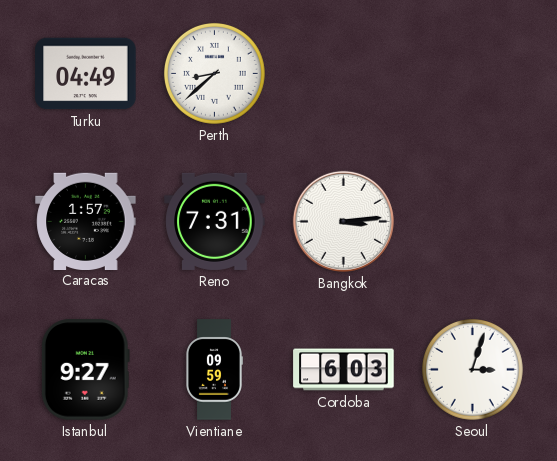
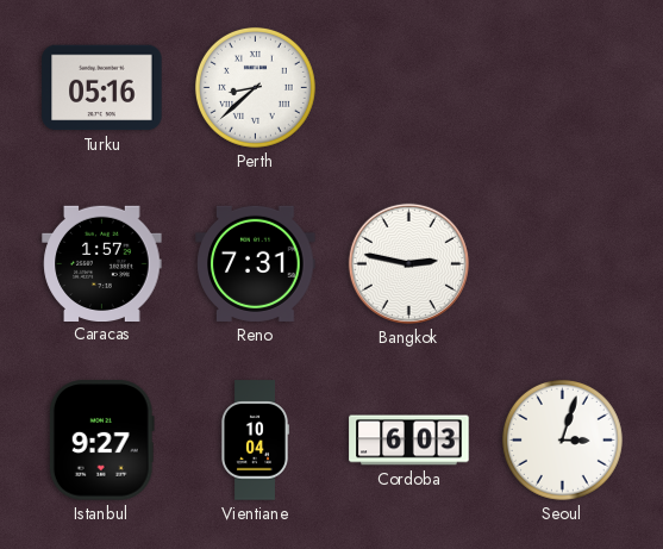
Turku: 04:49 -> 05:16
Bangkok: 3:14 -> 2:47
Vientiane: 09:59 -> 10:04
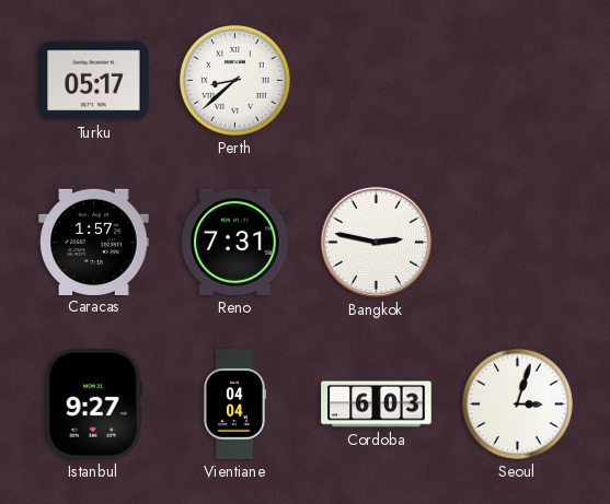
Turku: 05:16 -> 05:17
Vientiane: 10:04 -> 04:04
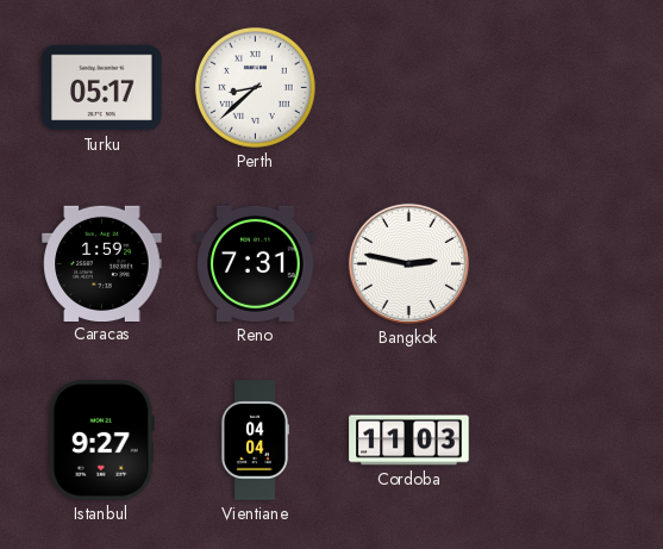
Caracas: 1:57 -> 1:59
Cordoba: 6:03 -> 11:03
Seoul: 3:03 -> none
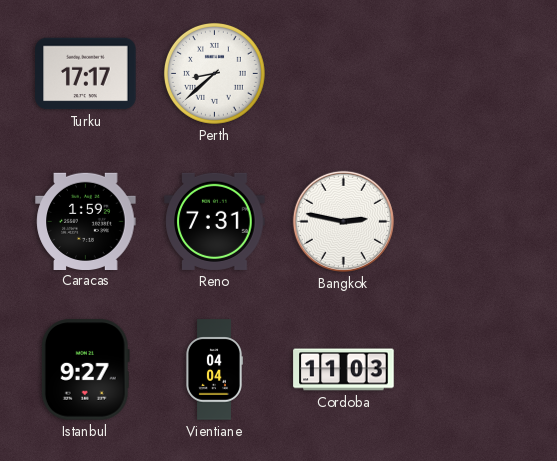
Turku: 05:17 -> 17:17
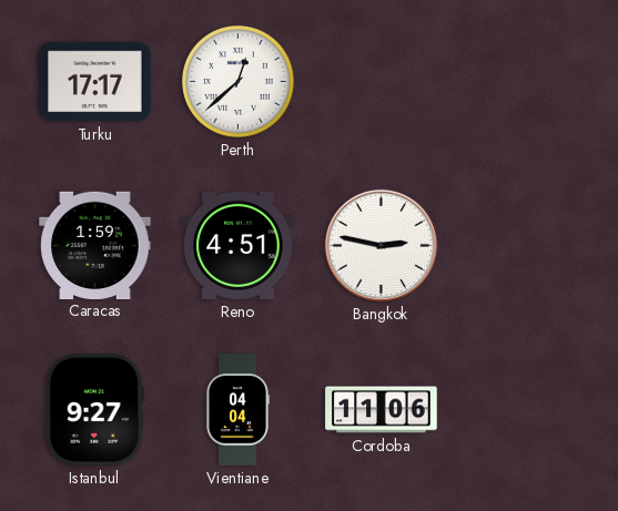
Perth: 8:38 -> 12:38
Reno: 7:31 -> 4:51
Cordoba: 11:03 -> 11:06
